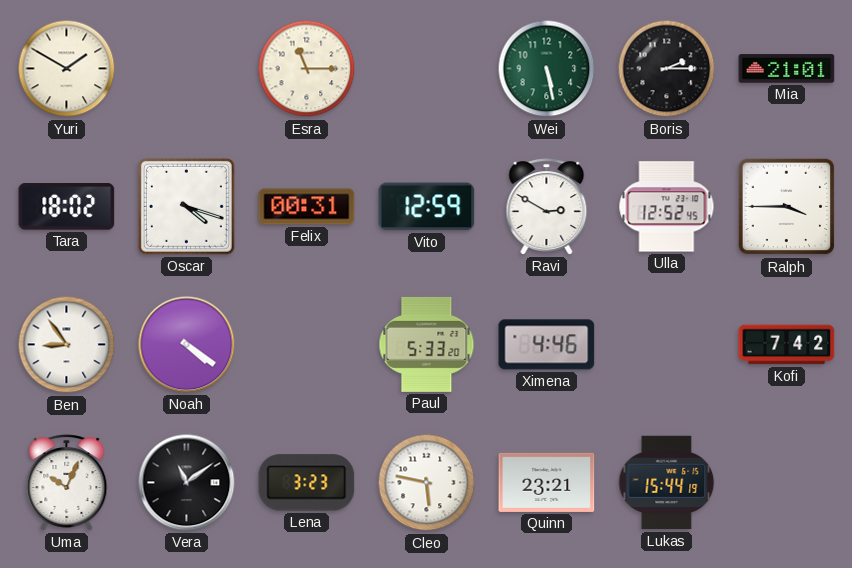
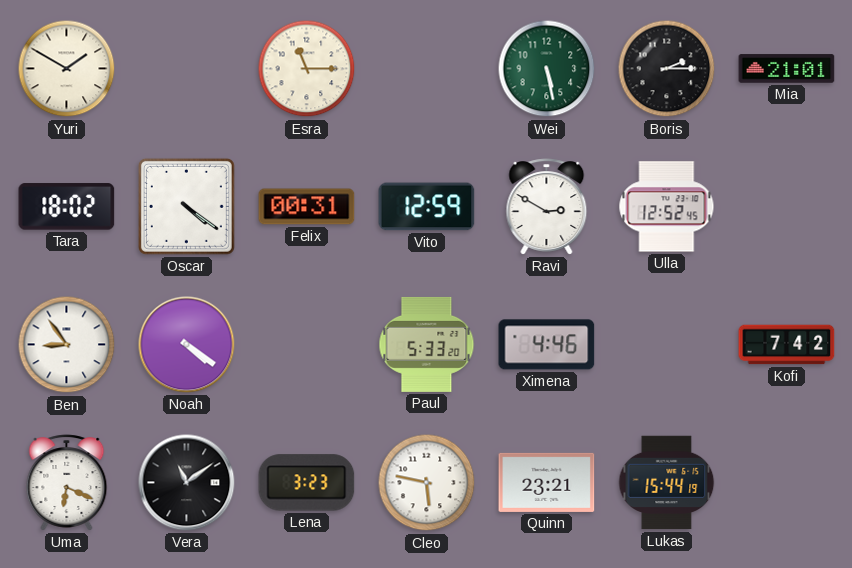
Oscar: 4:18 -> 4:21
Ralph: 3:45 -> none
Uma: 10:04 -> 6:19
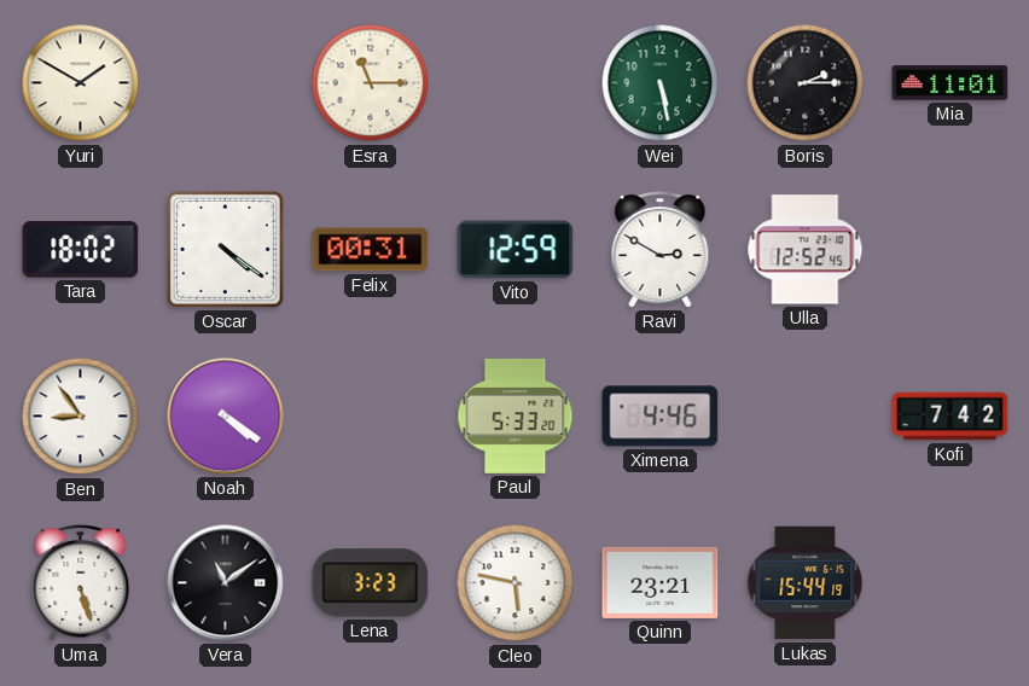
Mia: 21:01 -> 11:01
Uma: 6:19 -> 5:27
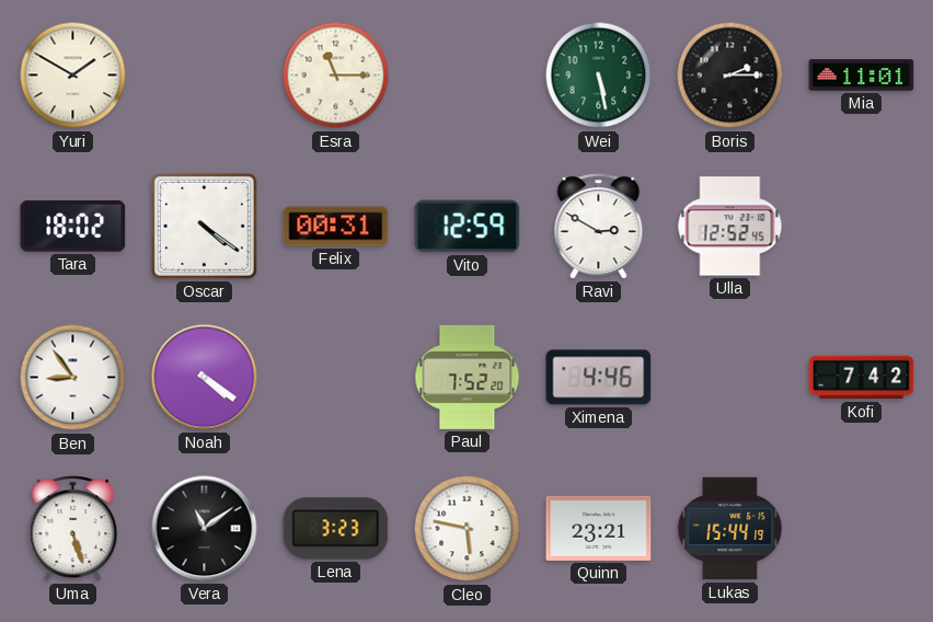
Paul: 5:33 -> 7:52
